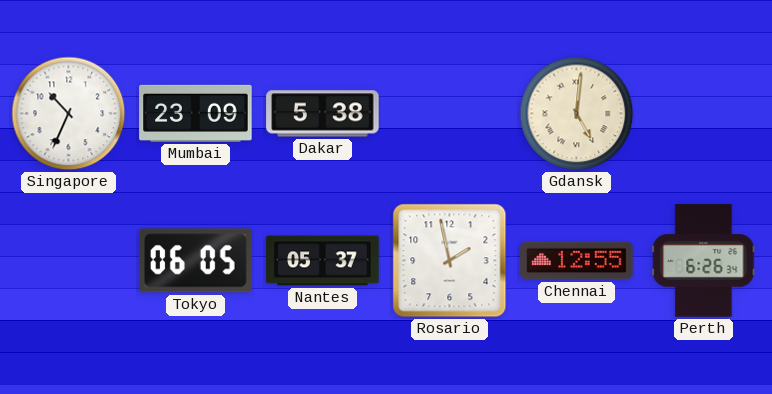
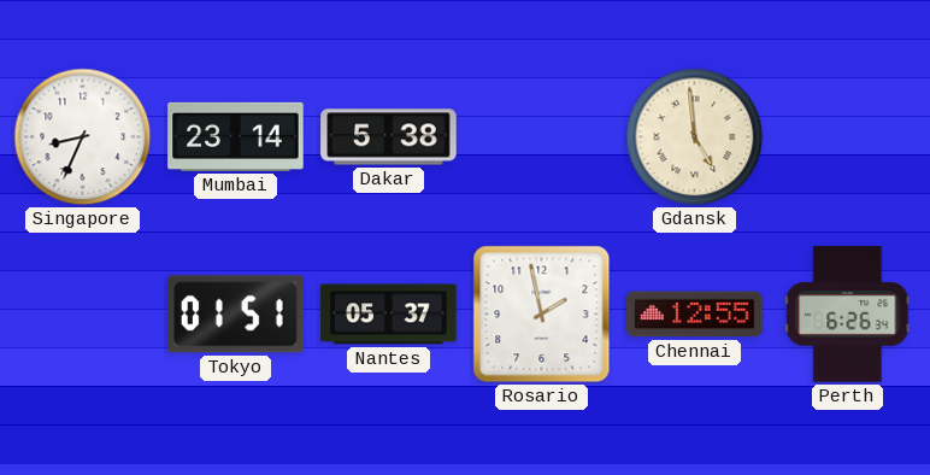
Singapore: 10:34 -> 8:34
Mumbai: 23:09 -> 23:14
Gdansk: 5:01 -> 4:59
Tokyo: 06:05 -> 01:51
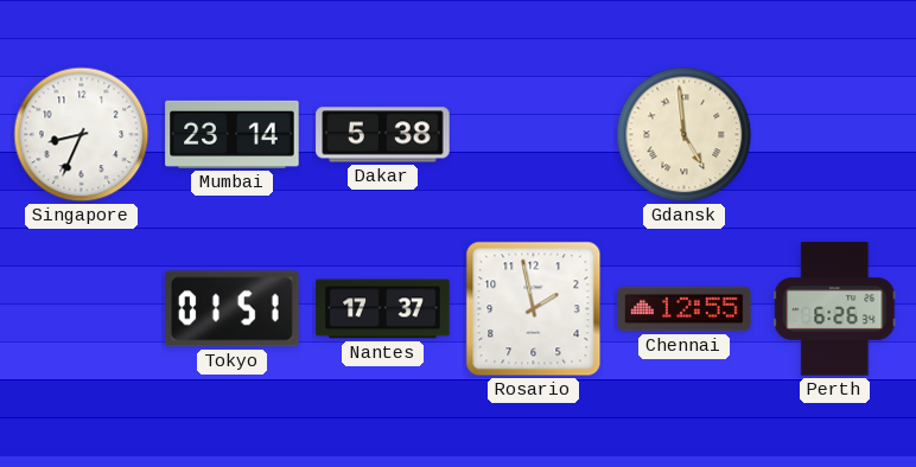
Nantes: 05:37 -> 17:37
